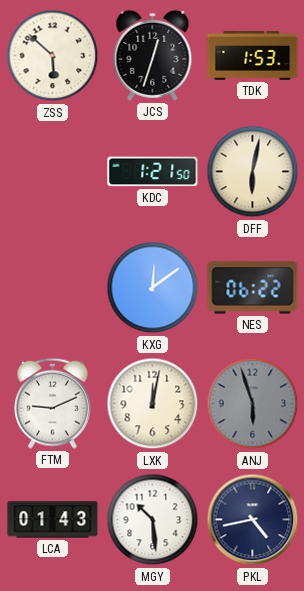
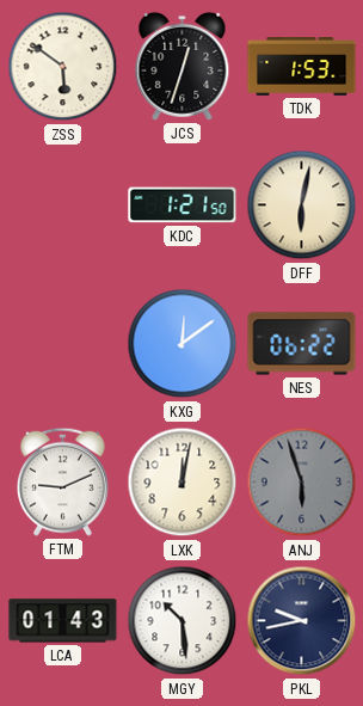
ZSS: 5:52 -> 5:51
PKL: 4:43 -> 9:43
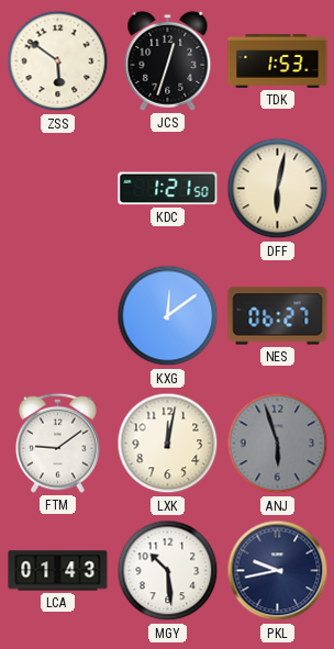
NES: 06:22 -> 06:27
FTM: 9:11 -> 9:09
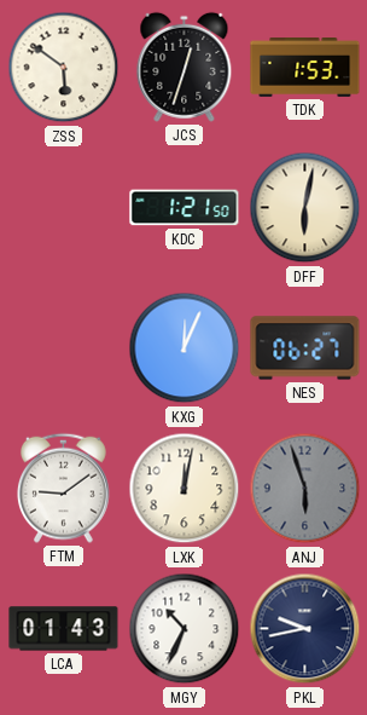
KXG: 12:09 -> 12:04
MGY: 10:29 -> 10:34
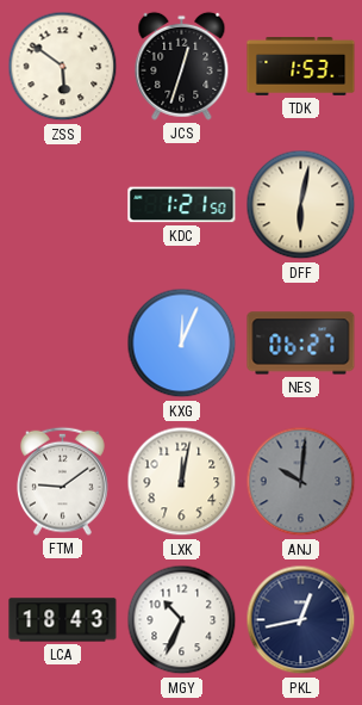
ANJ: 5:57 -> 10:01
LCA: 01:43 -> 18:43
PKL: 9:43 -> 12:43
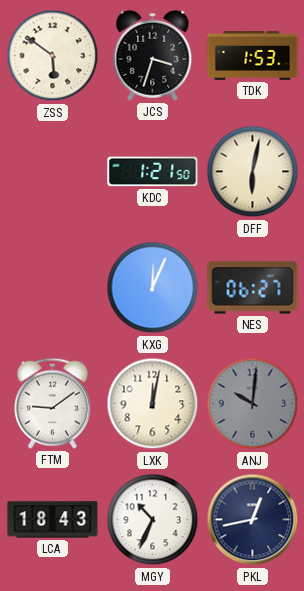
JCS: 12:33 -> 3:33
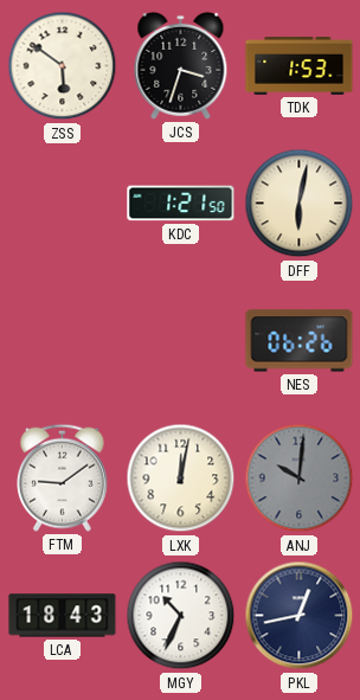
KXG: 12:04 -> none
NES: 06:27 -> 06:26
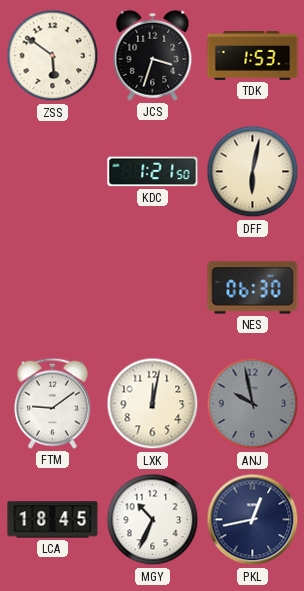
NES: 06:26 -> 06:30
ANJ: 10:01 -> 9:58
LCA: 18:43 -> 18:45
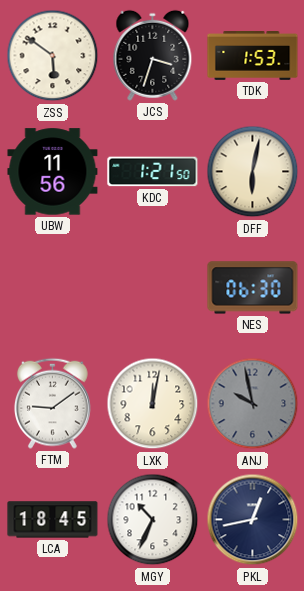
UBW: none -> 11:56
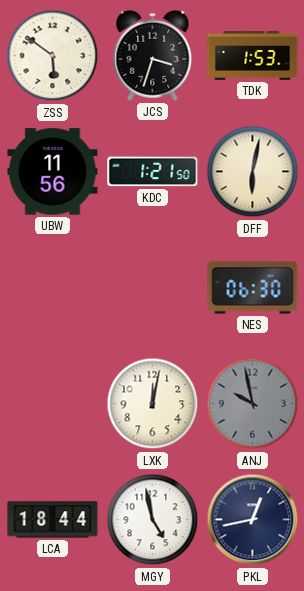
FTM: 9:09 -> none
LCA: 18:45 -> 18:44
MGY: 10:34 -> 4:58
